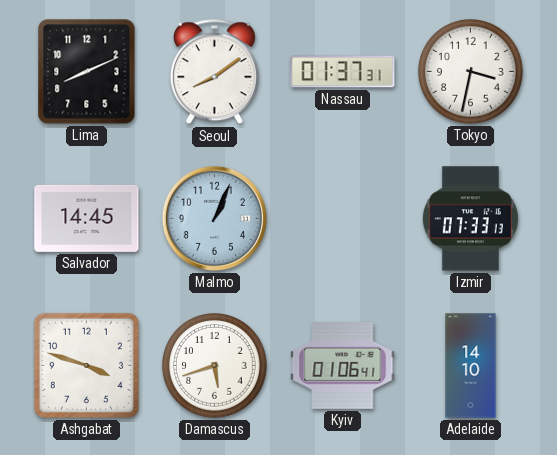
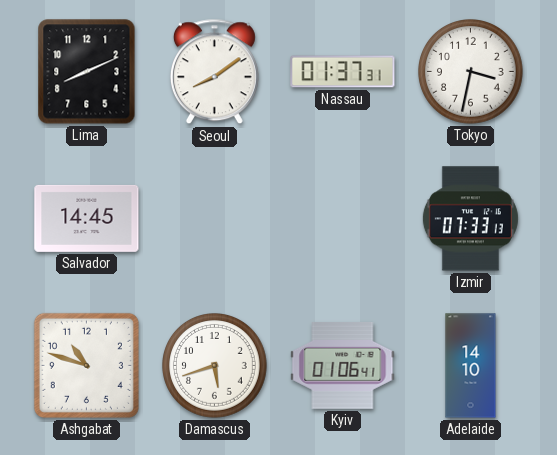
Malmo: 1:04 -> none
Ashgabat: 3:48 -> 10:48
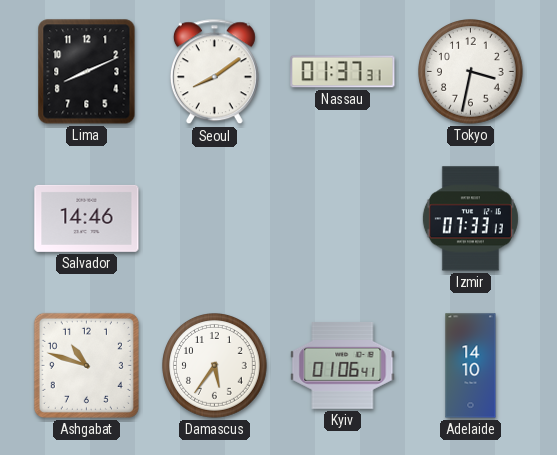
Salvador: 14:45 -> 14:46
Damascus: 5:42 -> 5:36
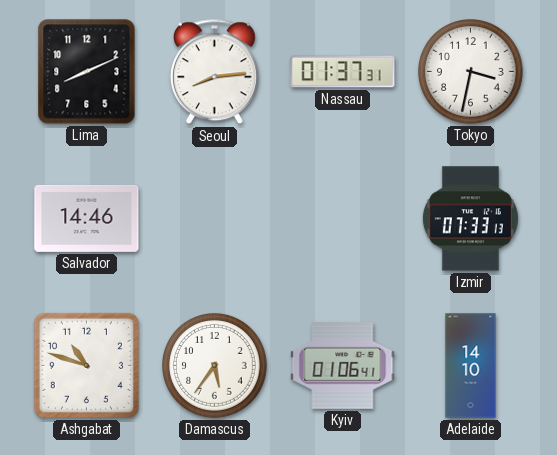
Seoul: 8:09 -> 8:14
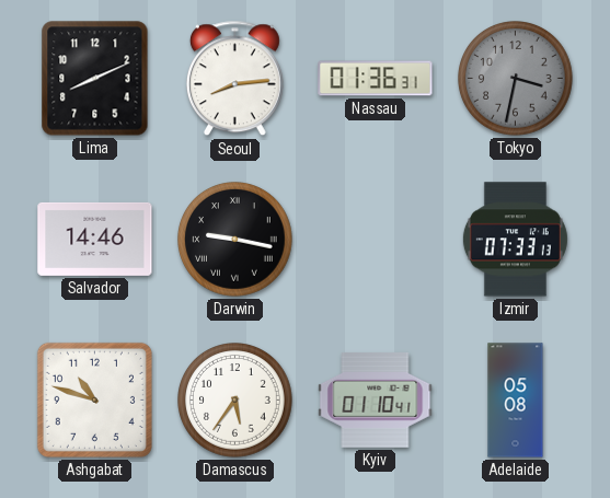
Nassau: 01:37 -> 01:36
Tokyo dial: white -> grey
Darwin: none -> 9:17
Kyiv: 01:06 -> 01:10
Adelaide: 14:10 -> 05:08
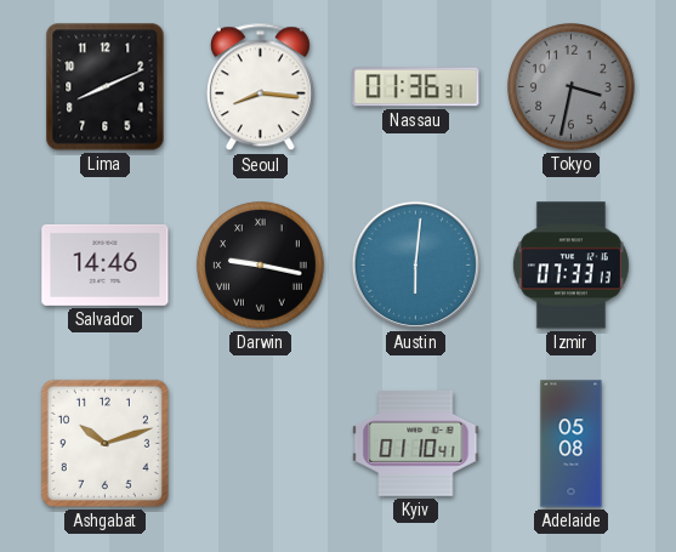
Seoul: 8:14 -> 8:16
Austin: none -> 6:01
Ashgabat: 10:48 -> 10:12
Damascus: 5:36 -> none
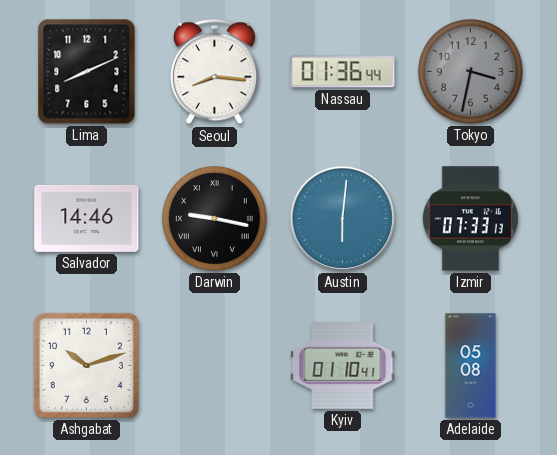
Nassau: 01:36:31 -> 01:36:44
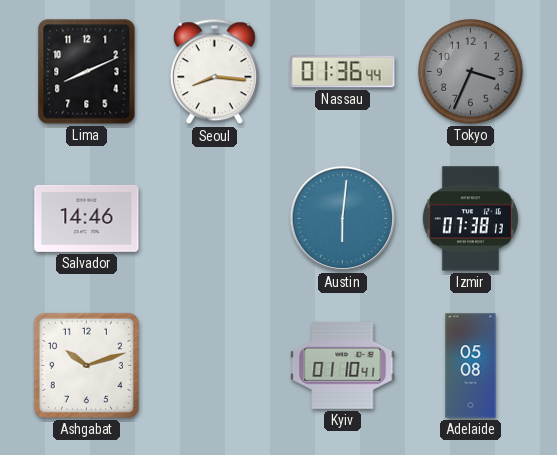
Tokyo: 3:32 -> 3:34
Darwin: 9:17 -> none
Izmir: 07:33 -> 07:38
